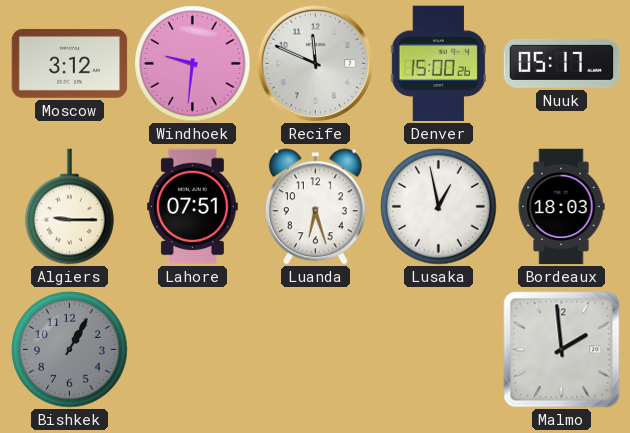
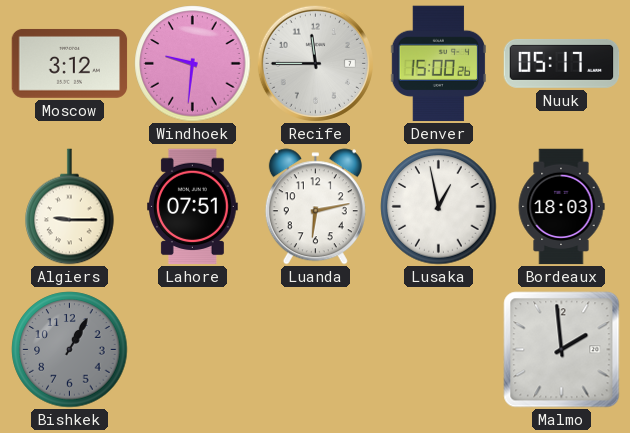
Recife: 11:49 -> 11:45
Luanda: 6:27 -> 6:13
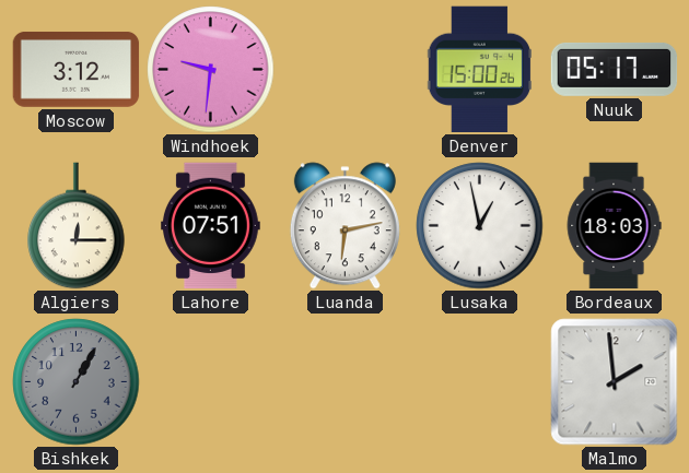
Recife: 11:45 -> none
Algiers: 9:15 -> 12:15
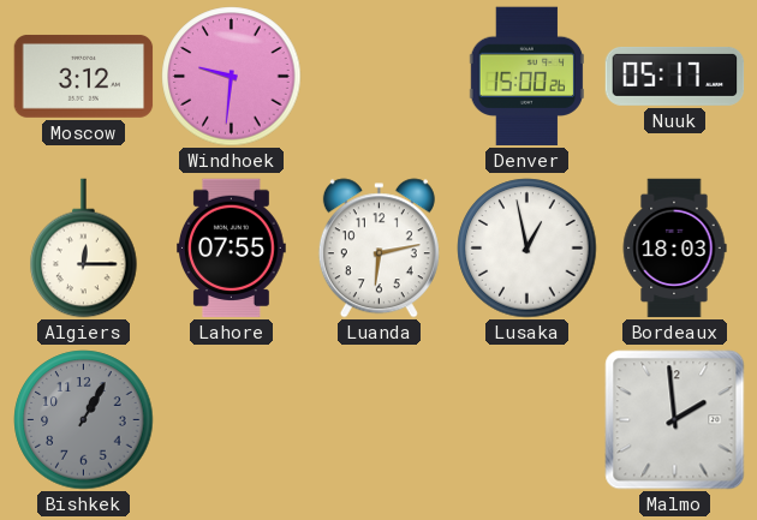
Lahore: 07:51 -> 07:55
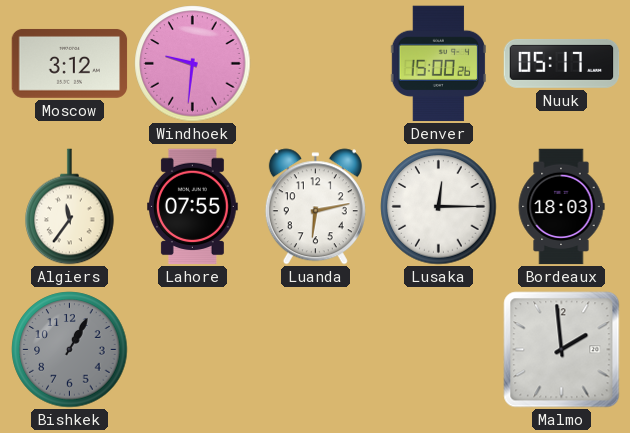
Algiers: 12:15 -> 11:36
Lusaka: 12:58 -> 12:15
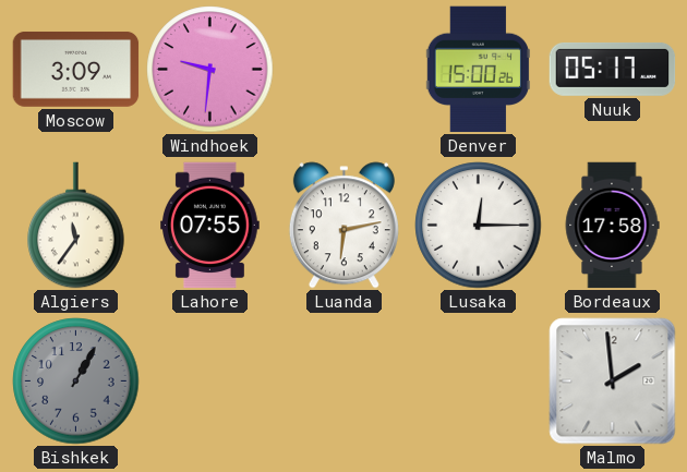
Moscow: 3:12 -> 3:09
Bordeaux: 18:03 -> 17:58
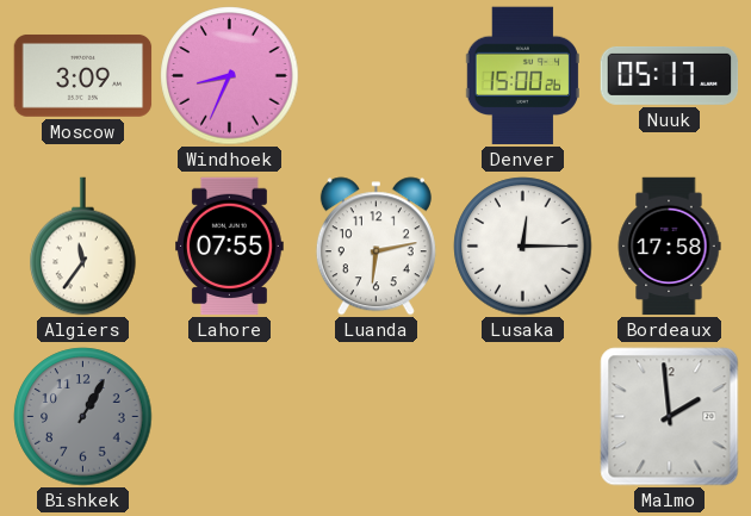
Windhoek: 9:31 -> 8:34
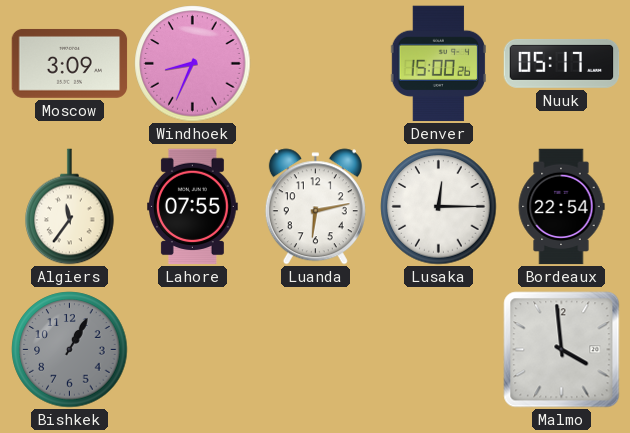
Bordeaux: 17:58 -> 22:54
Malmo: 1:59 -> 3:59
